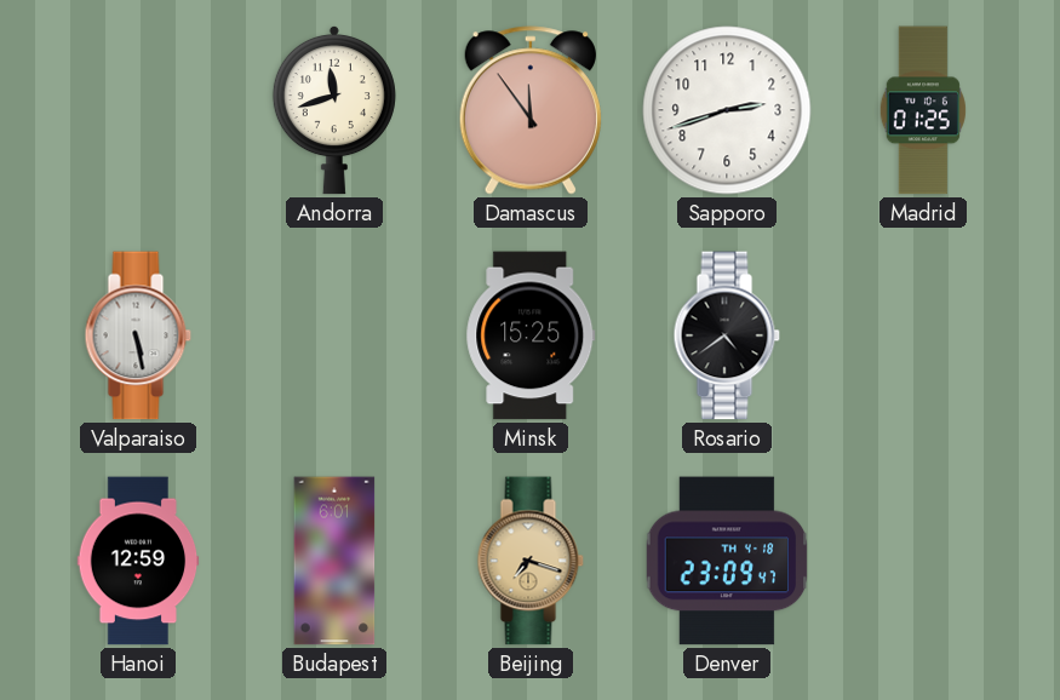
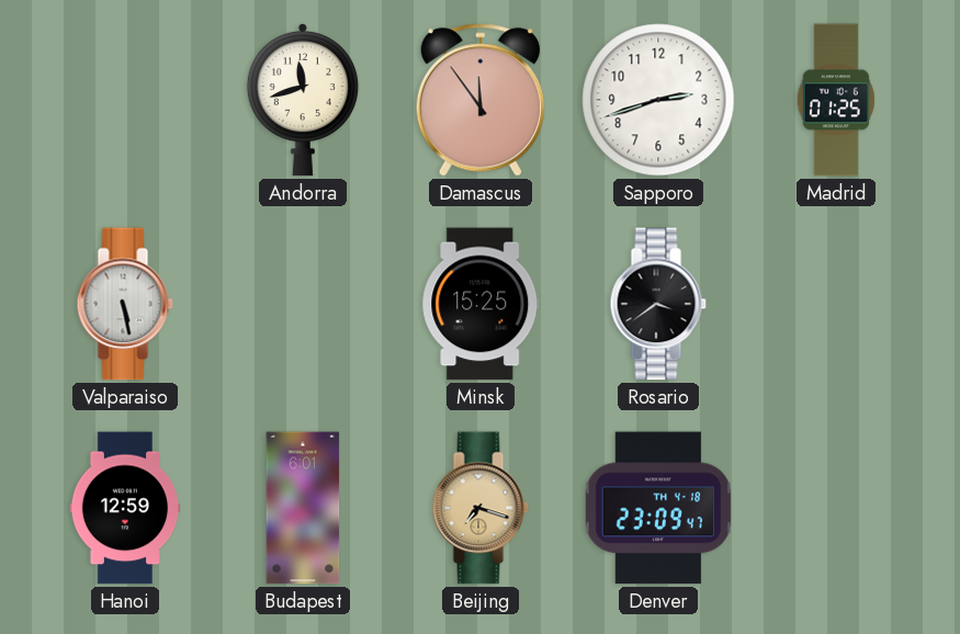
Rosario: 4:39 -> 3:39
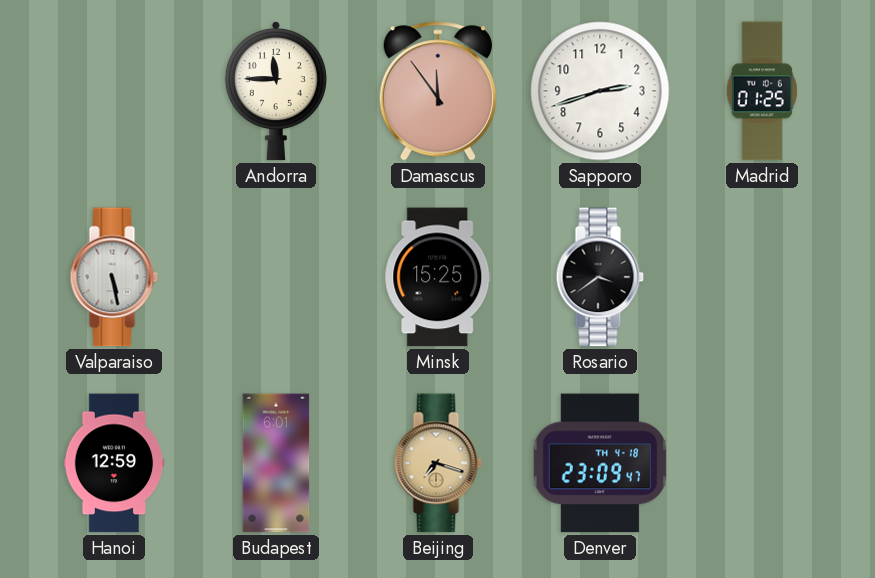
Andorra: 11:42 -> 11:45
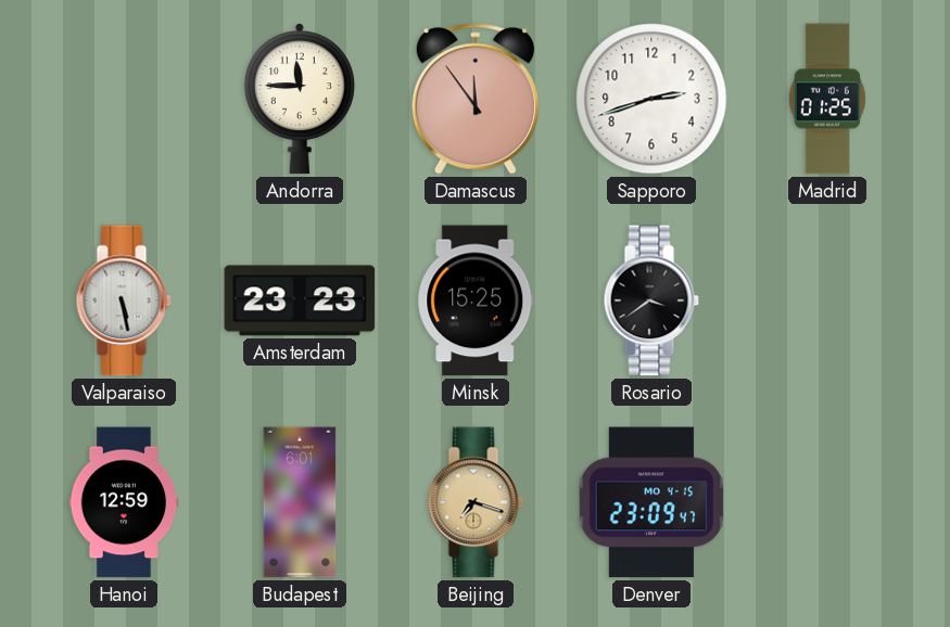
Amsterdam: none -> 23:23
Denver date: TH 4-18 -> MO 4-15
